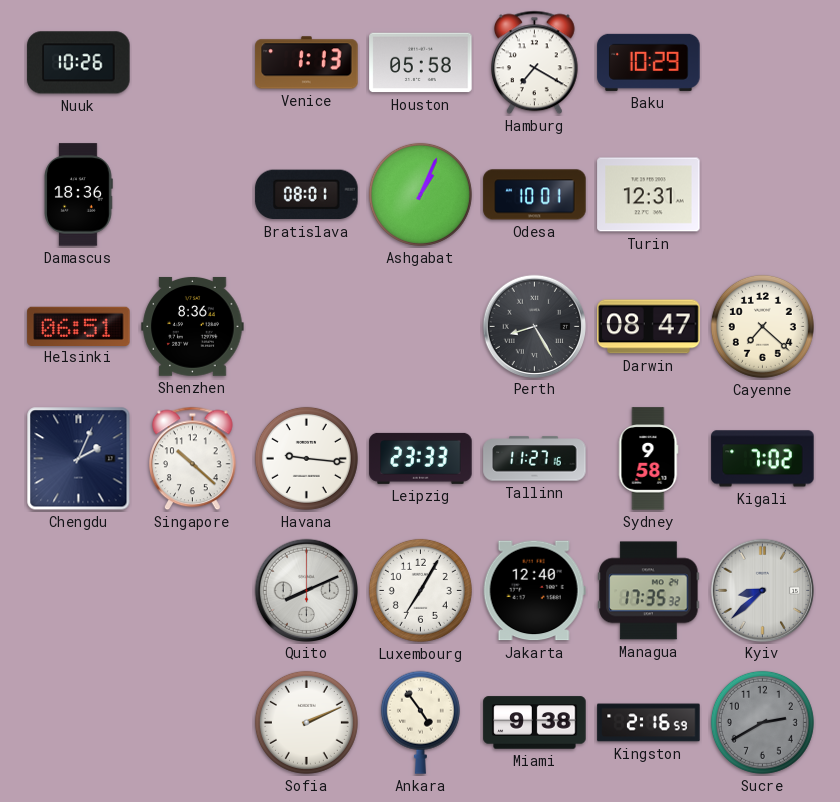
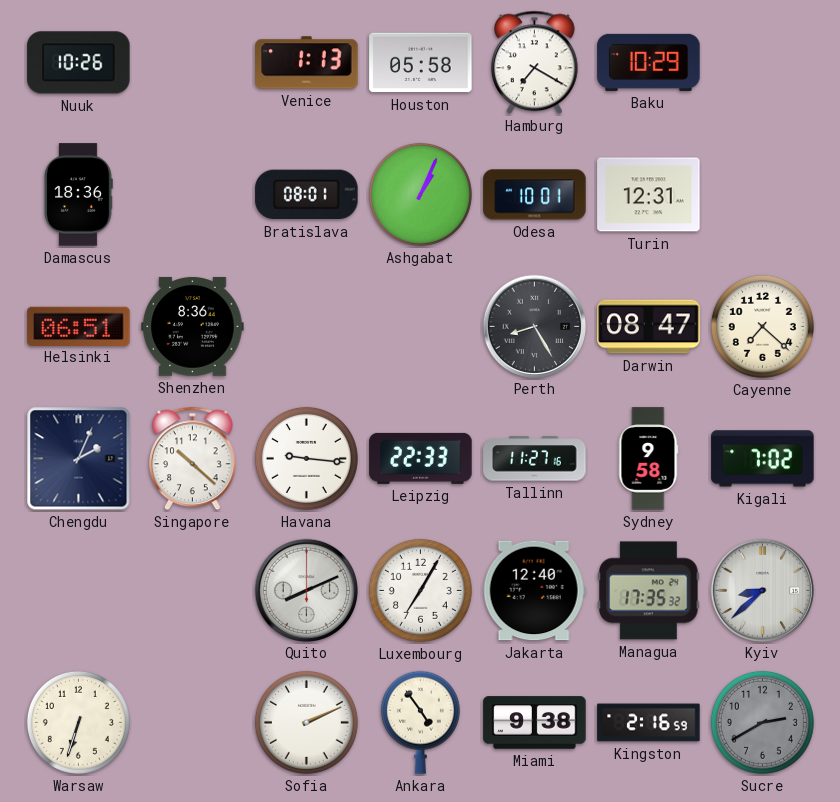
Leipzig: 23:33 -> 22:33
Warsaw: none -> 6:33
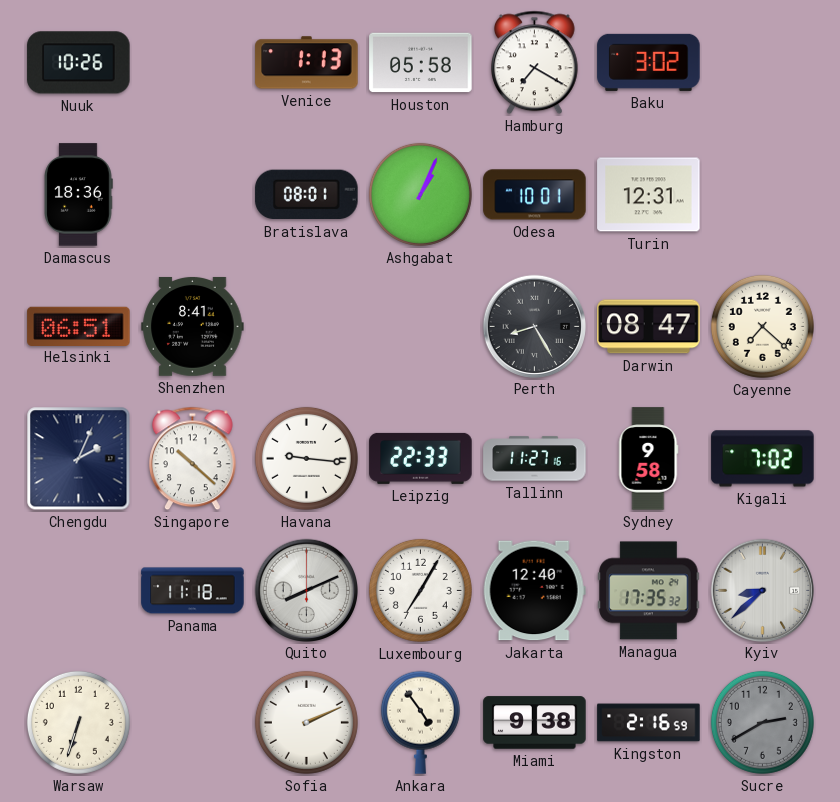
Baku: 10:29 -> 3:02
Shenzhen: 8:36 -> 8:41
Panama: none -> 11:18
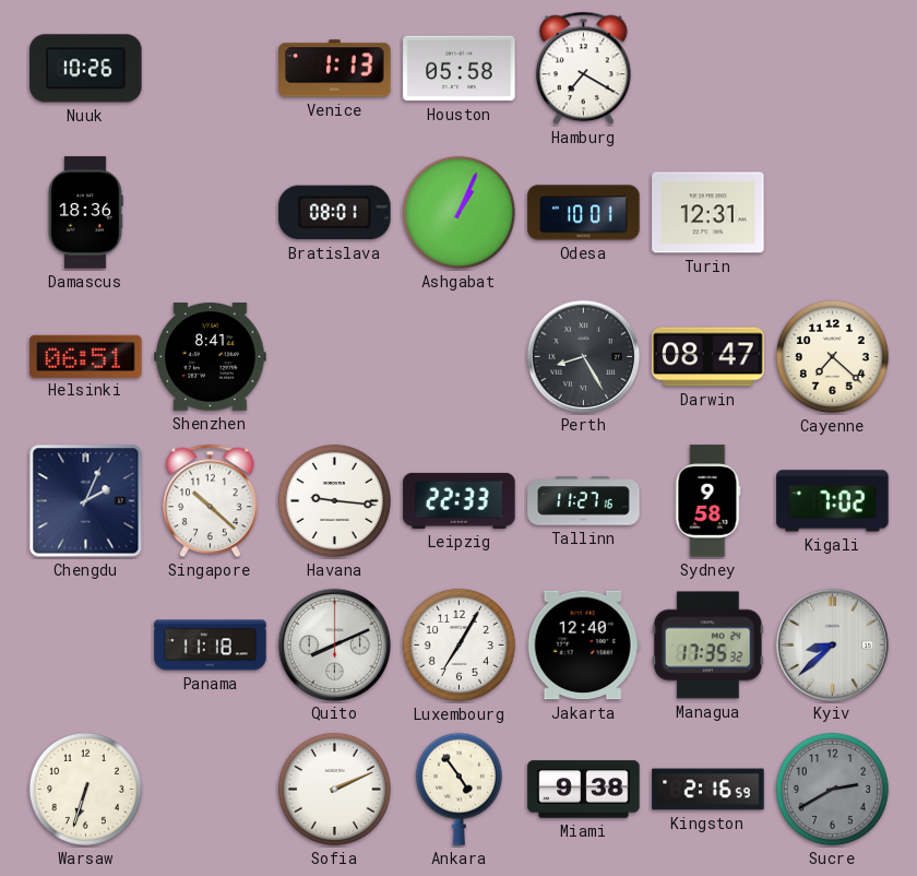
Baku: 3:02 -> none
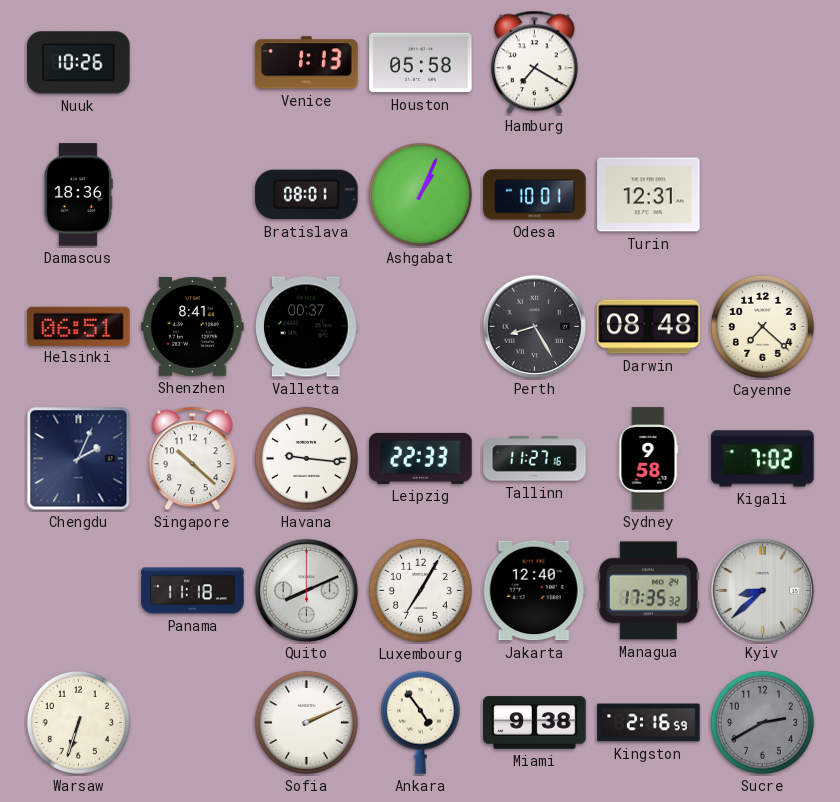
Valletta: none -> 00:37
Darwin: 08:47 -> 08:48
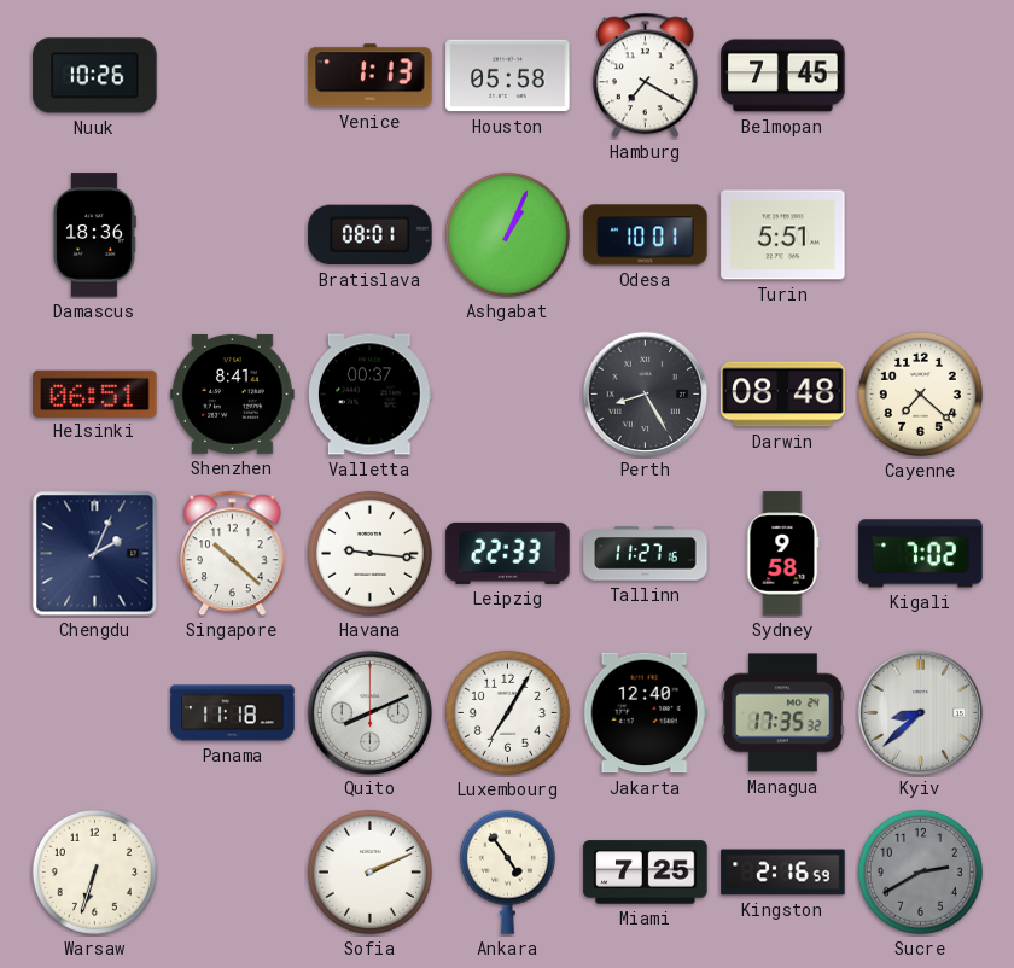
Belmopan: none -> 7:45
Turin: 12:31 -> 5:51
Miami: 9:38 -> 7:25
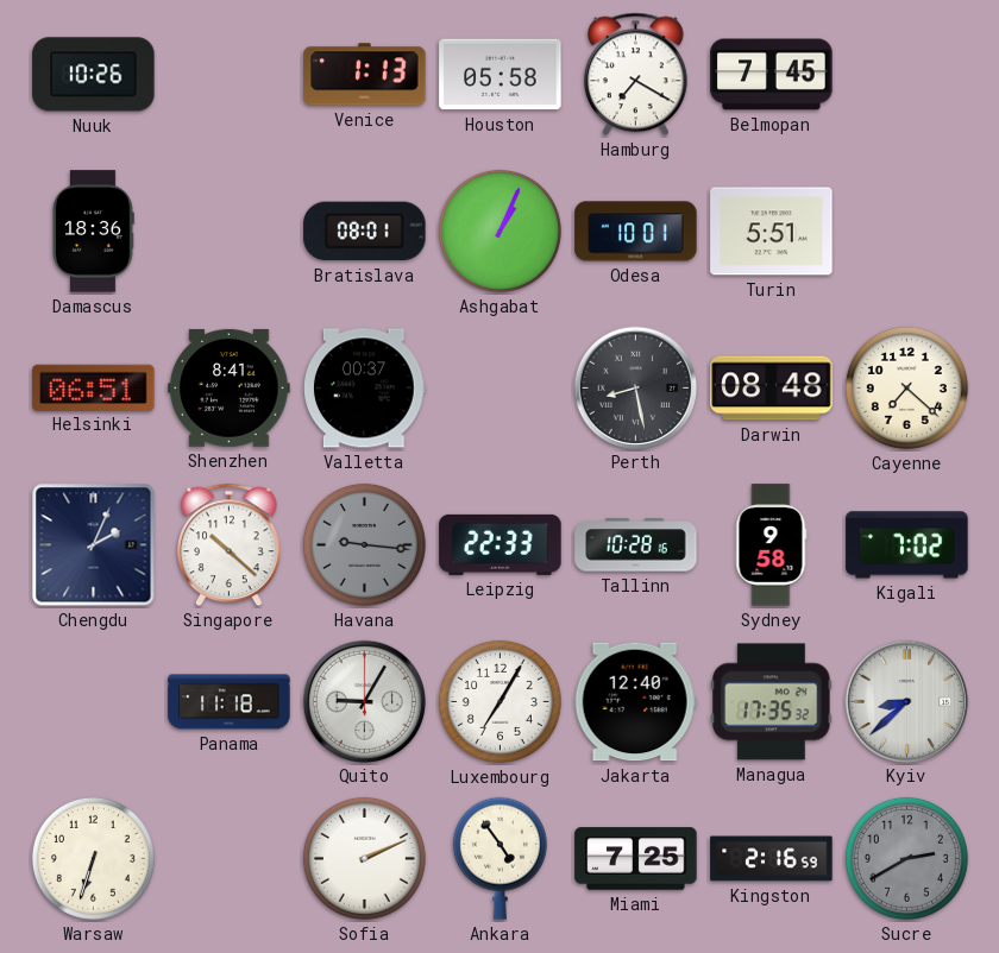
Perth: 8:25 -> 8:28
Havana dial: white -> grey
Tallinn: 11:27 -> 10:28
Quito: 8:11 -> 9:05
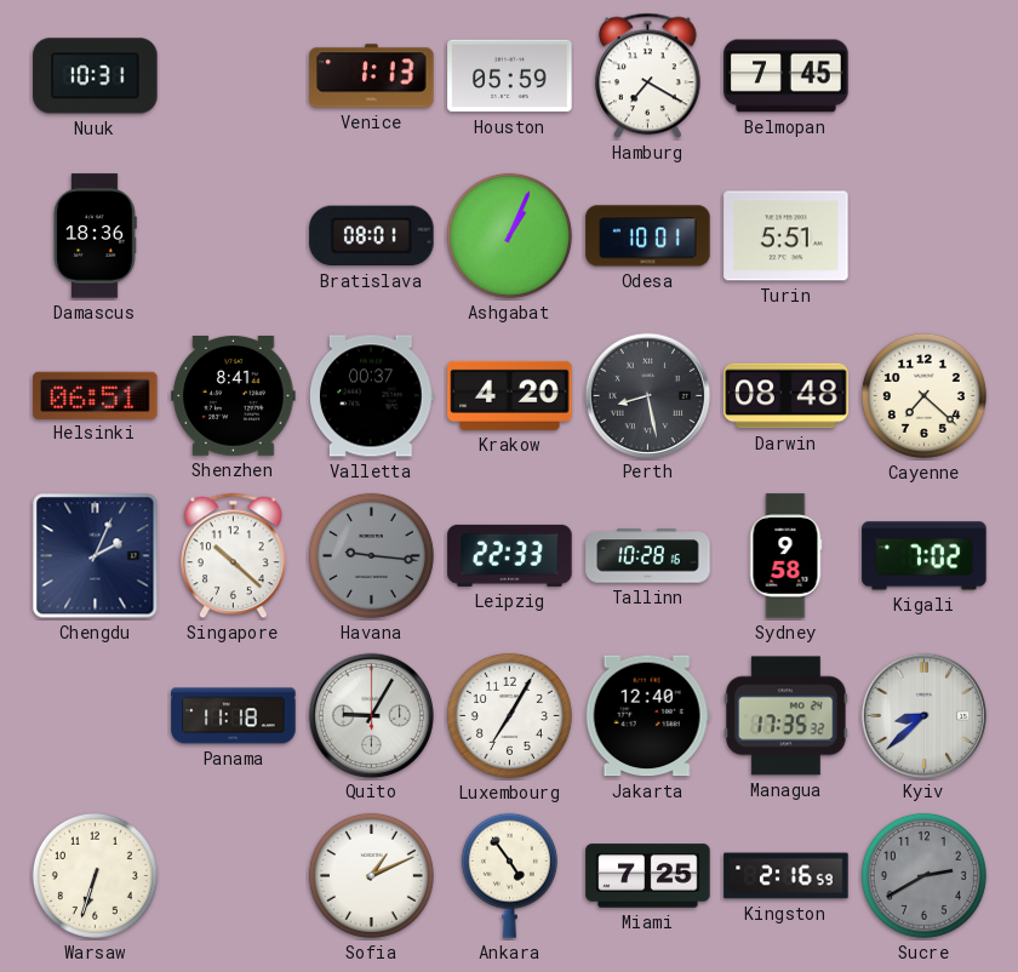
Nuuk: 10:26 -> 10:31
Houston: 05:58 -> 05:59
Krakow: none -> 4:20
Sofia: 2:11 -> 1:11
